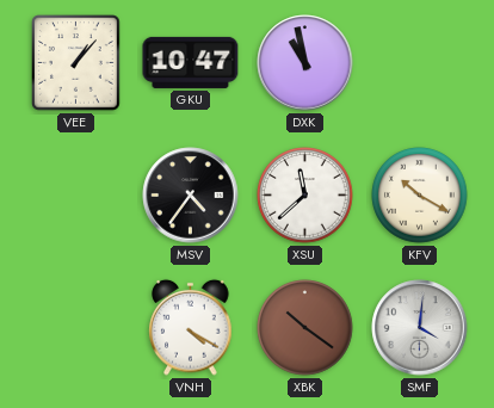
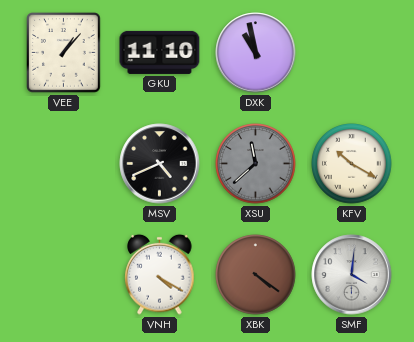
GKU: 10:47 -> 11:10
MSV: 4:36 -> 4:41
XSU dial: white -> grey
XBK: 10:21 -> 4:21
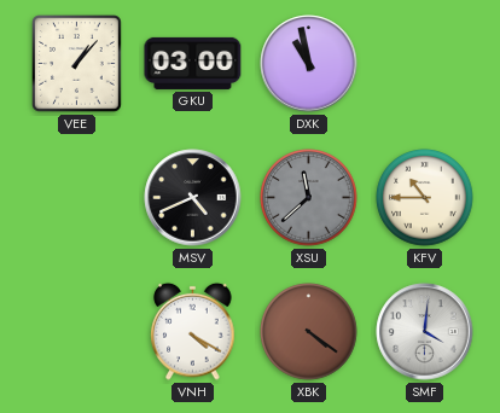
GKU: 11:10 -> 03:00
KFV: 10:20 -> 10:45
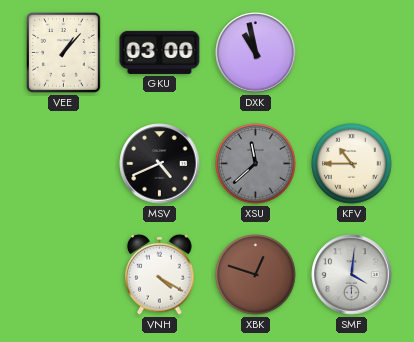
XBK: 4:21 -> 12:48
